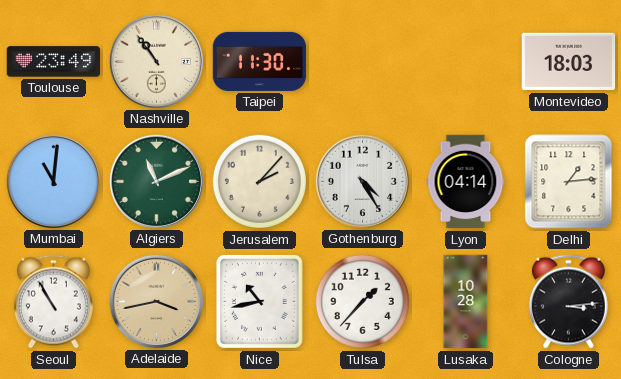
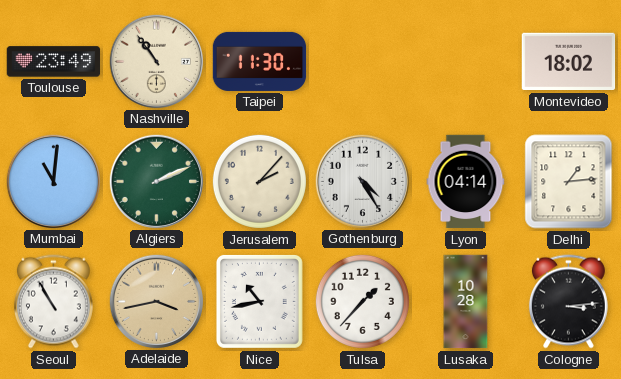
Montevideo: 18:03 -> 18:02
Algiers: 11:11 -> 2:11
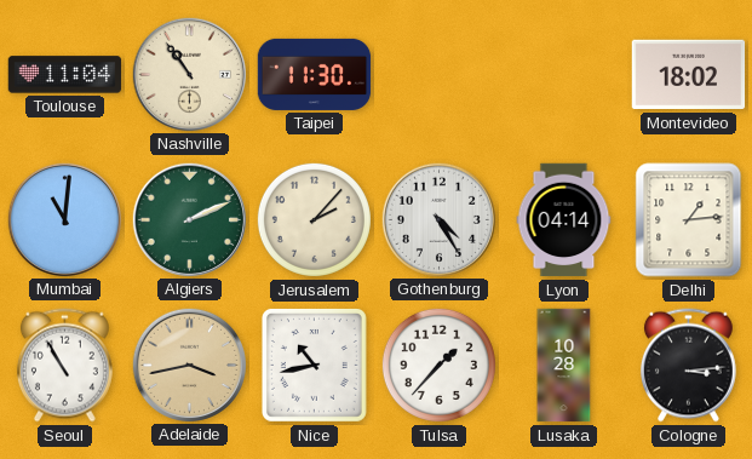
Toulouse: 23:49 -> 11:04
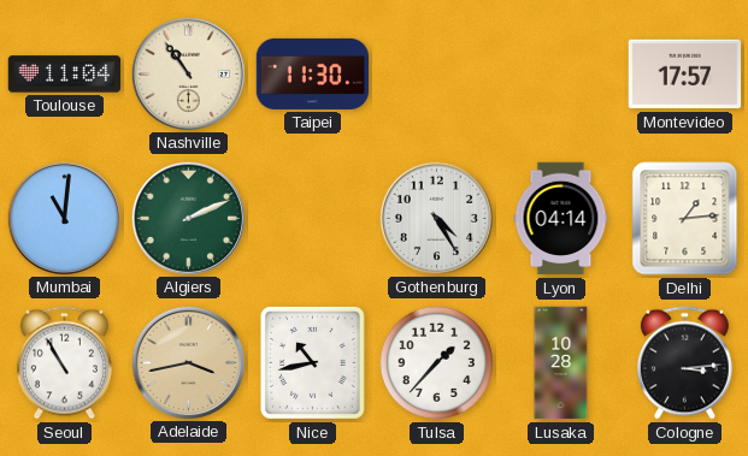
Montevideo: 18:02 -> 17:57
Jerusalem: 2:07 -> none
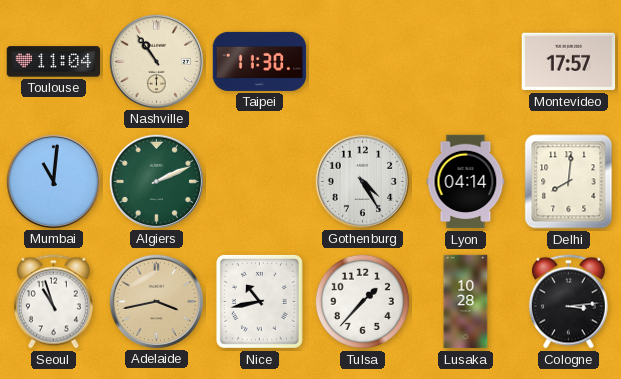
Delhi: 1:14 -> 8:01
Seoul: 10:55 -> 10:57
